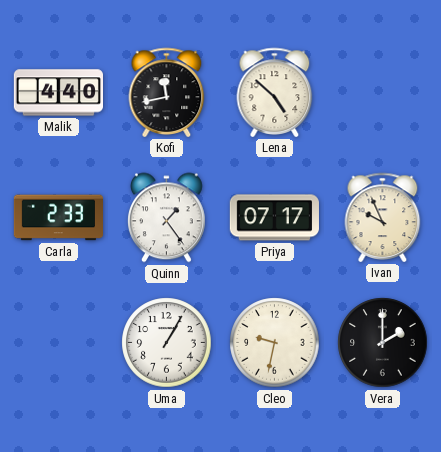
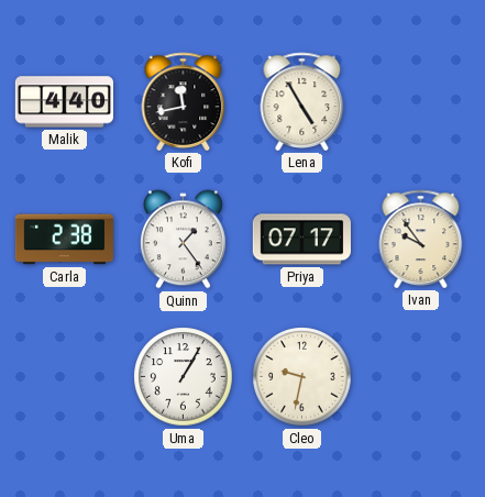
Lena: 4:52 -> 4:55
Carla: 2:33 -> 2:38
Ivan: 9:56 -> 9:54
Vera: 2:00 -> none
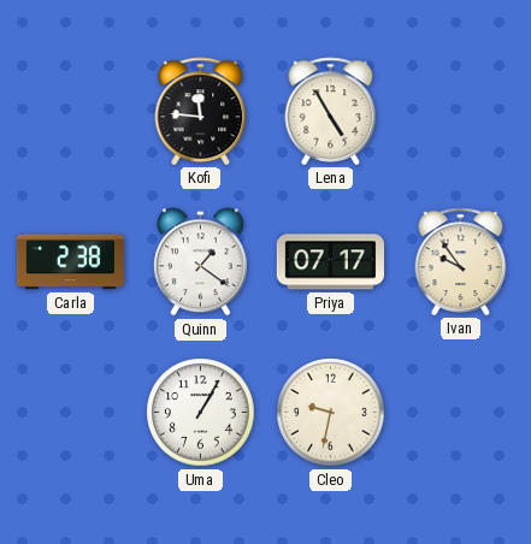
Malik: 4:40 -> none
Kofi: 11:43 -> 11:46
Quinn: 1:24 -> 1:21
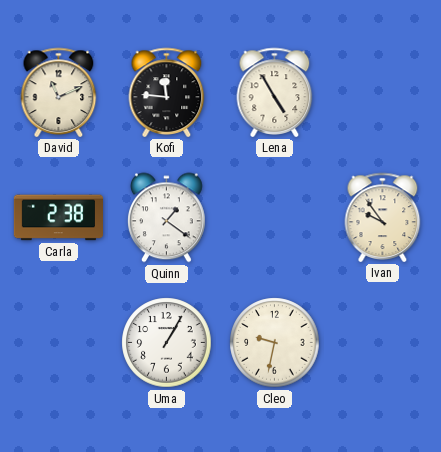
David: none -> 11:11
Priya: 07:17 -> none
